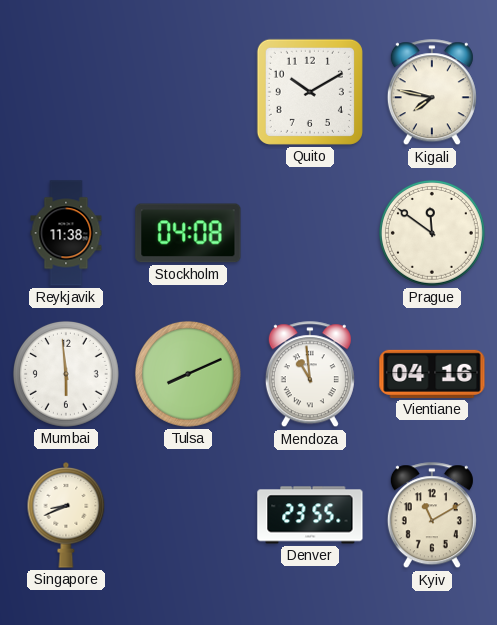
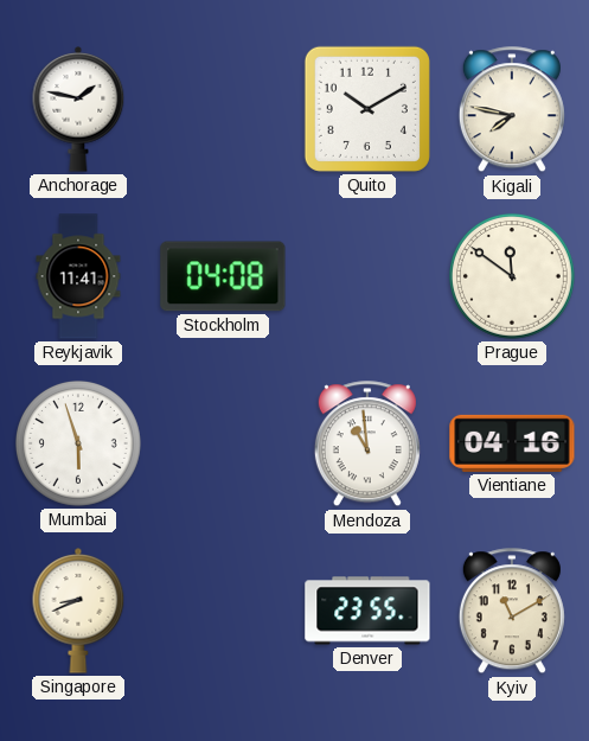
Anchorage: none -> 1:47
Reykjavik: 11:38 -> 11:41
Mumbai: 5:59 -> 5:57
Tulsa: 8:11 -> none
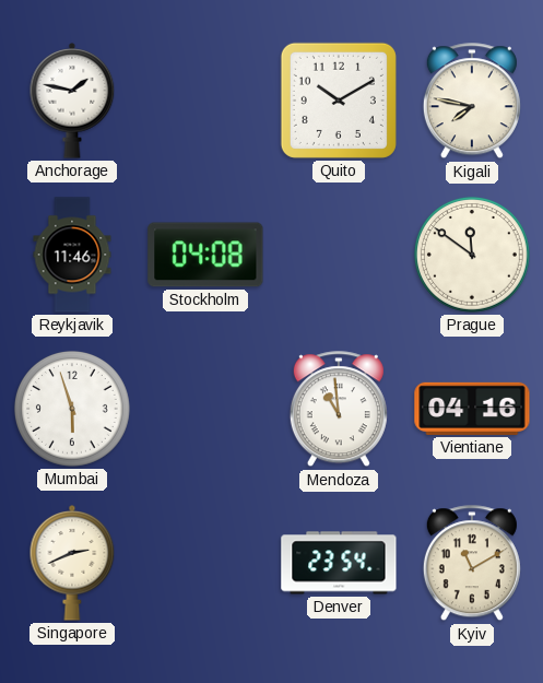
Reykjavik: 11:41 -> 11:46
Singapore: 8:41 -> 2:41
Denver: 23:55 -> 23:54
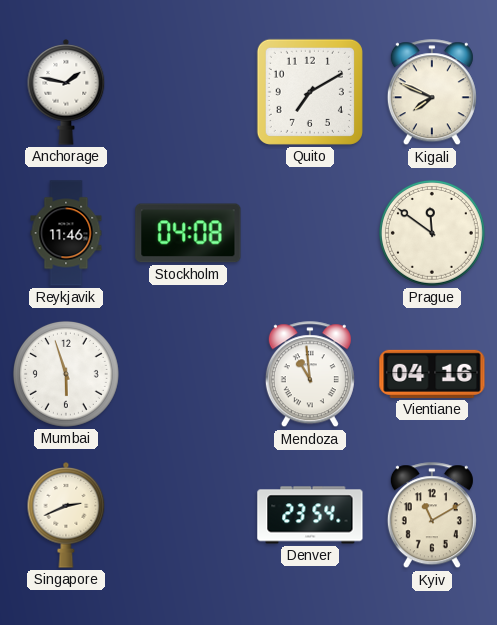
Quito: 10:10 -> 7:10
Kigali: 7:47 -> 7:49
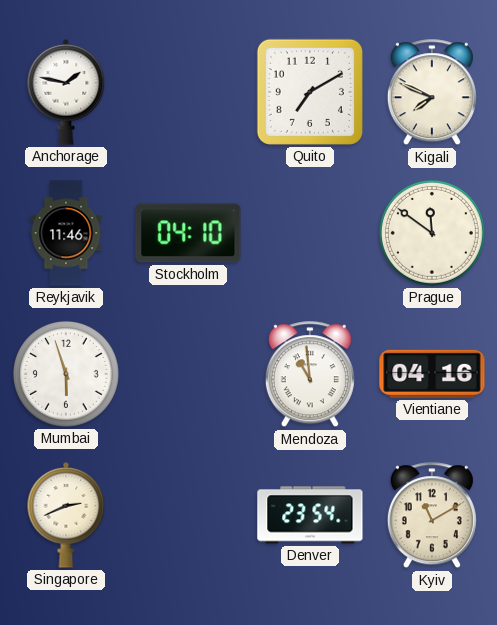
Stockholm: 04:08 -> 04:10
